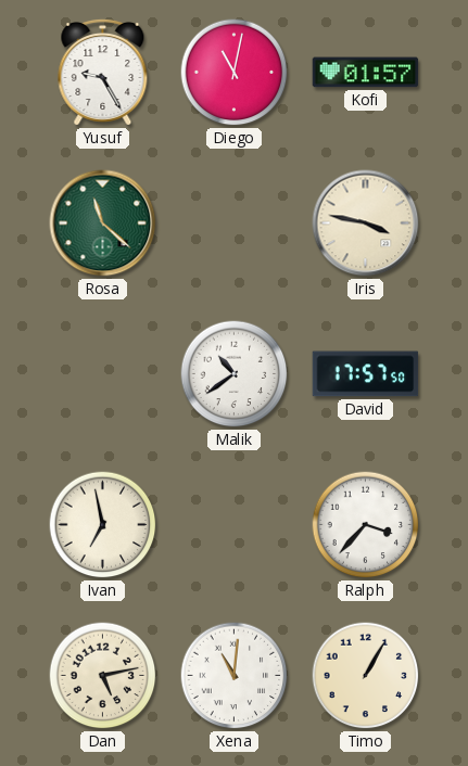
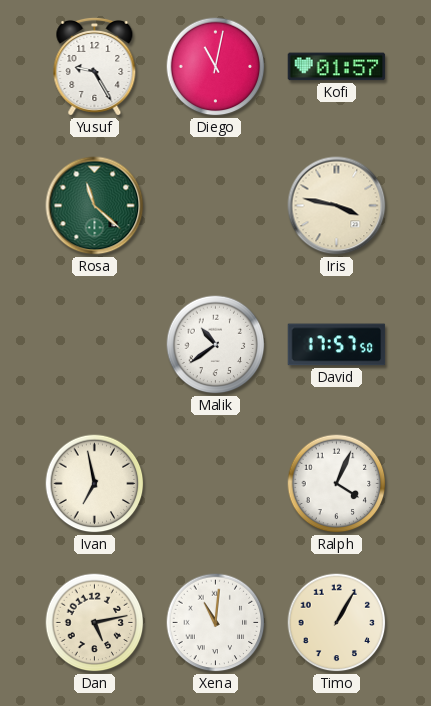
Ralph: 3:37 -> 4:04
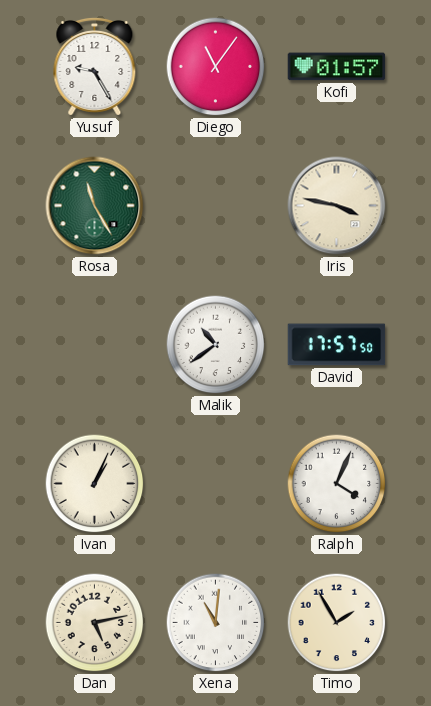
Diego: 11:02 -> 11:06
Rosa: 11:22 -> 11:25
Ivan: 6:58 -> 1:04
Timo: 1:05 -> 1:55
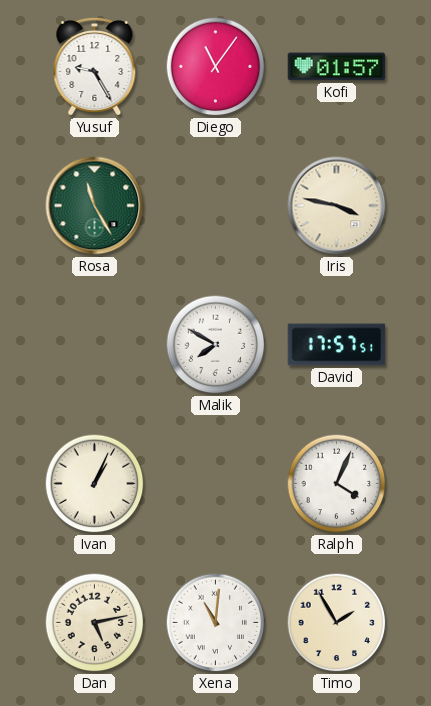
Malik: 10:39 -> 7:50
David: 17:57:50 -> 17:57:51
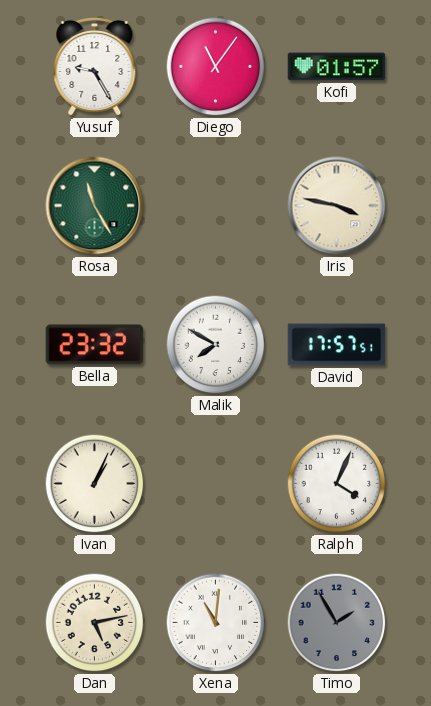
Bella: none -> 23:32
Timo dial: cream -> grey
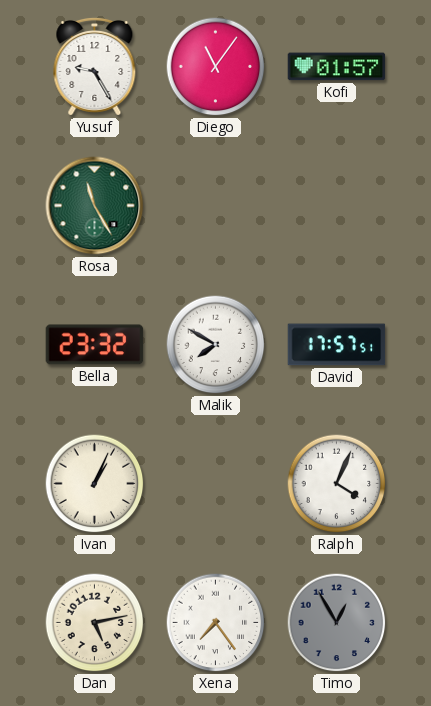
Iris: 3:47 -> none
Xena: 11:01 -> 7:24
Timo: 1:55 -> 12:55
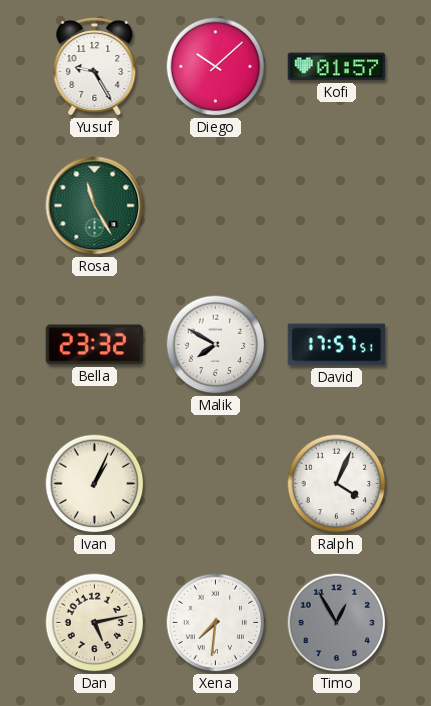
Diego: 11:06 -> 10:08
Xena: 7:24 -> 7:31
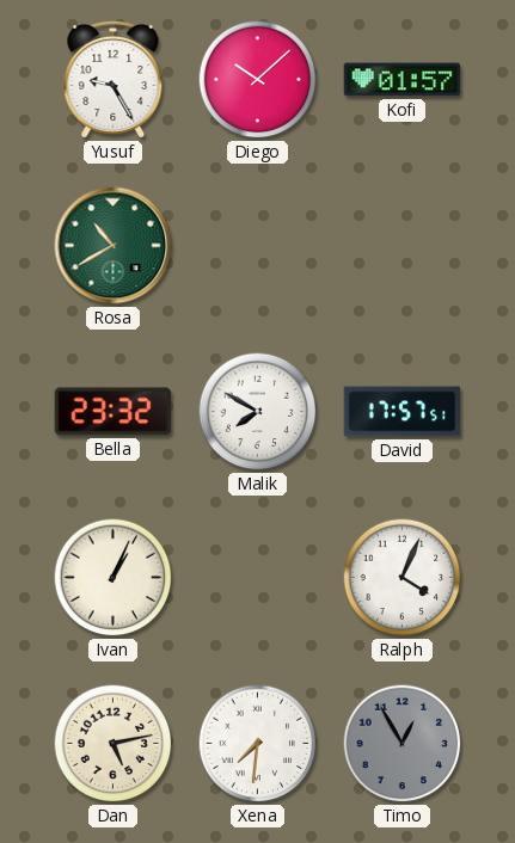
Rosa: 11:25 -> 10:40
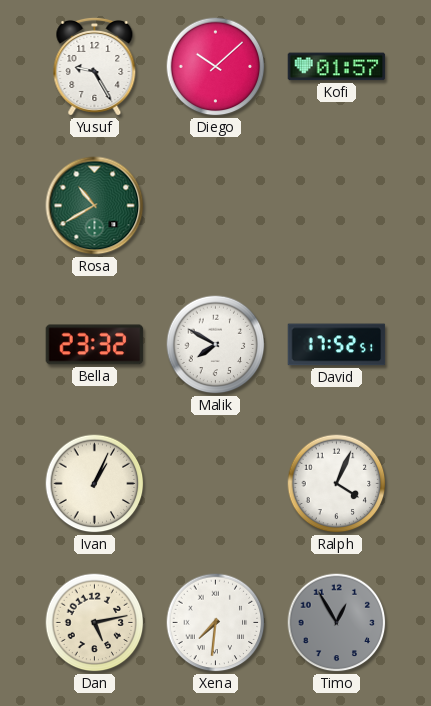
David: 17:57 -> 17:52
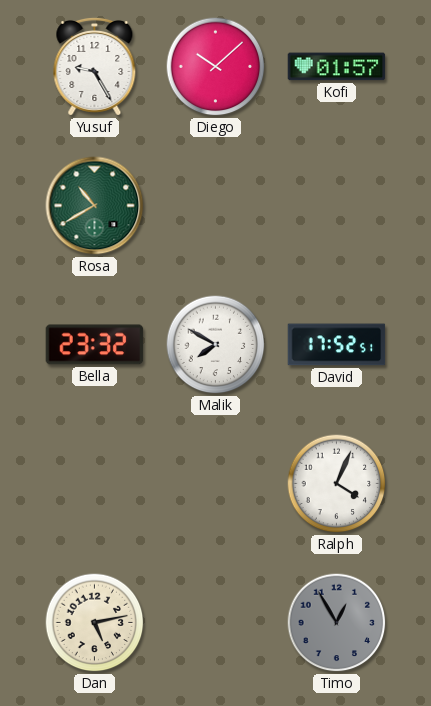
Ivan: 1:04 -> none
Xena: 7:31 -> none
